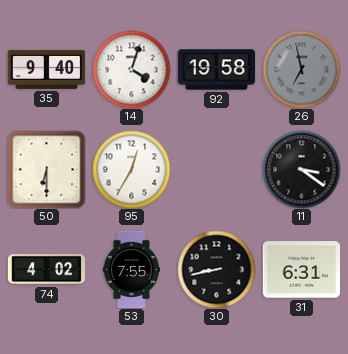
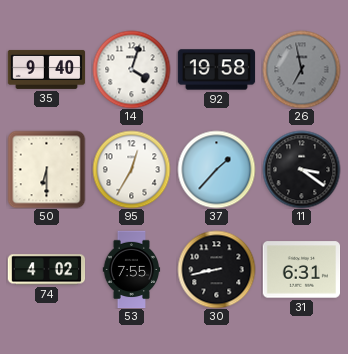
37: none -> 1:37
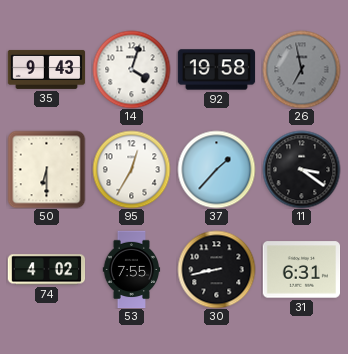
35: 9:40 -> 9:43
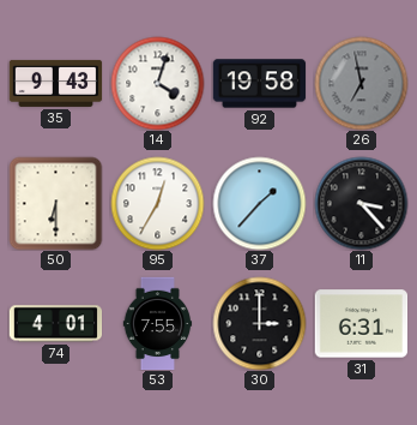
11: 3:21 -> 3:23
74: 4:02 -> 4:01
30: 8:43 -> 3:00
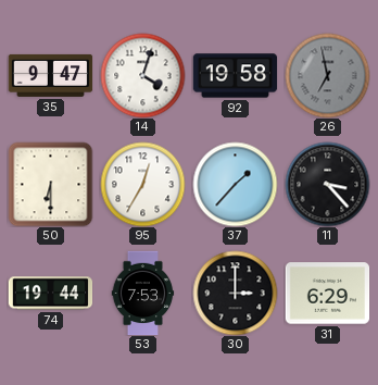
35: 9:43 -> 9:47
74: 4:01 -> 19:44
53: 7:55 -> 7:53
31: 6:31 -> 6:29
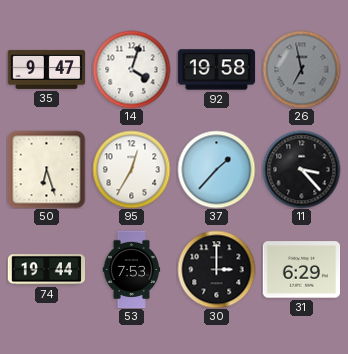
50: 6:30 -> 6:27
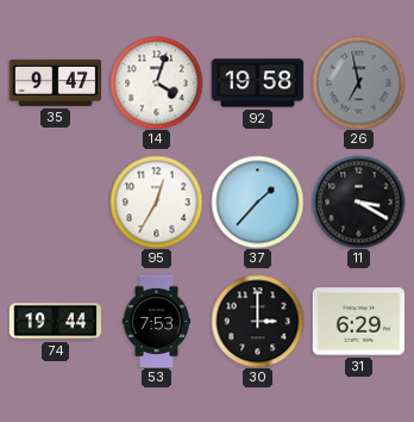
50: 6:27 -> none
11: 3:23 -> 3:20
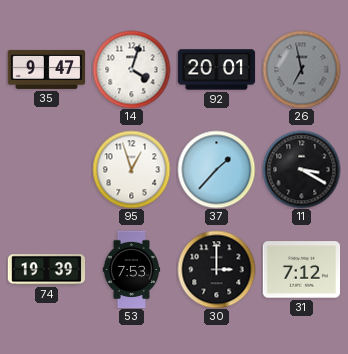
92: 19:58 -> 20:01
95: 12:35 -> 12:57
74: 19:44 -> 19:39
31: 6:29 -> 7:12
